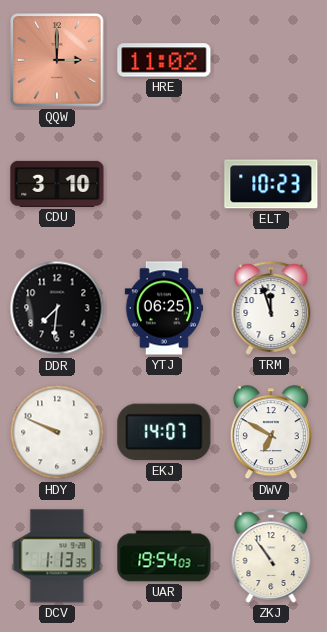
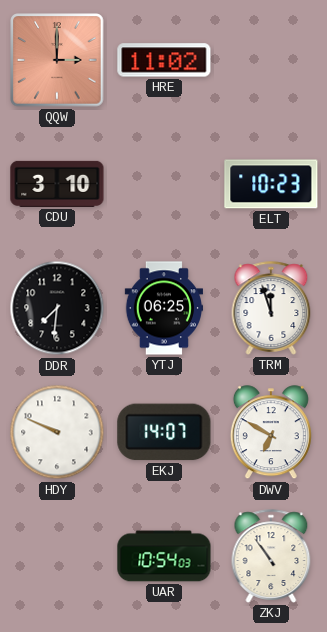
DCV: 1:13 -> none
UAR: 19:54 -> 10:54
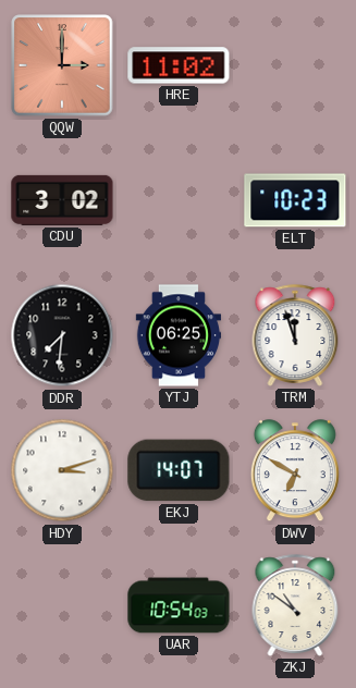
CDU: 3:10 -> 3:02
HDY: 9:49 -> 3:12
ZKJ: 10:54 -> 10:51
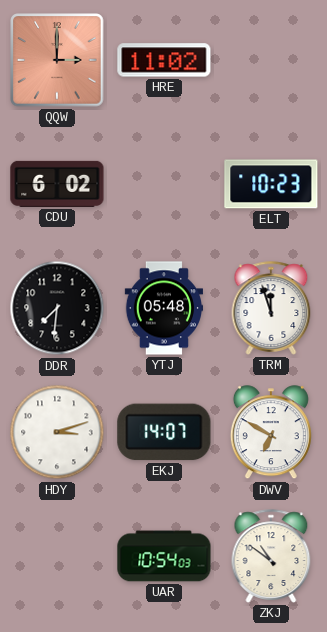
CDU: 3:02 -> 6:02
YTJ: 06:25 -> 05:48
